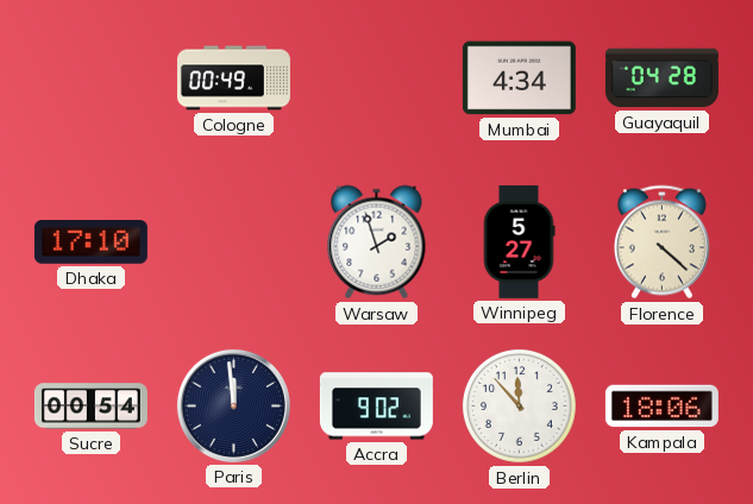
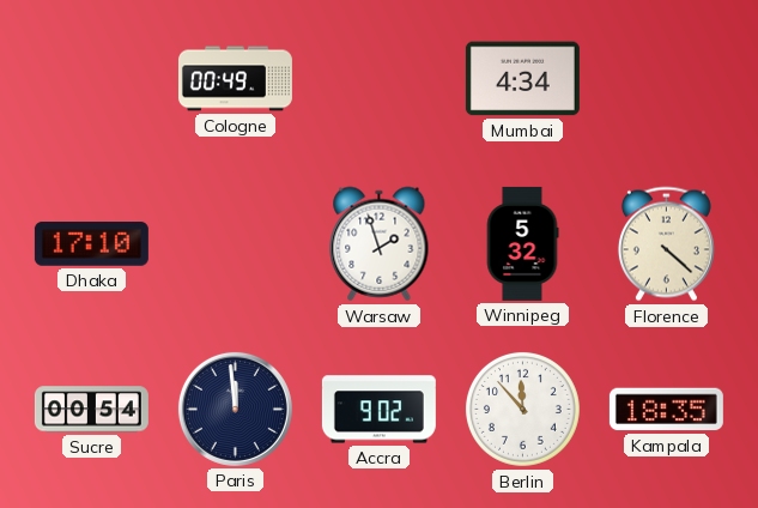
Guayaquil: 04:28 -> none
Winnipeg: 5:27 -> 5:32
Kampala: 18:06 -> 18:35
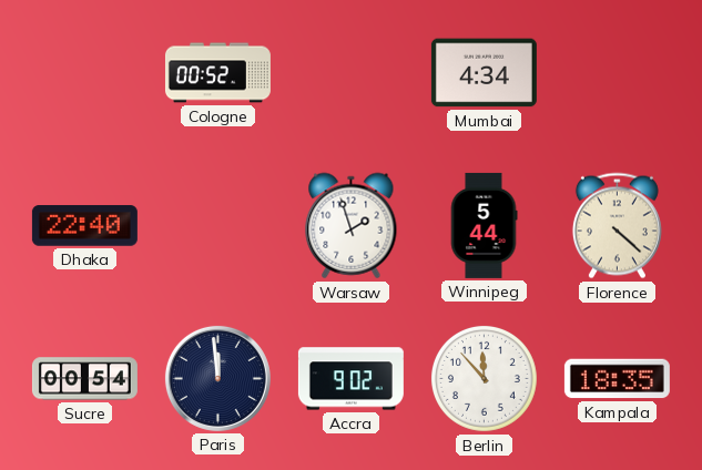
Cologne: 00:49 -> 00:52
Dhaka: 17:10 -> 22:40
Winnipeg: 5:32 -> 5:44
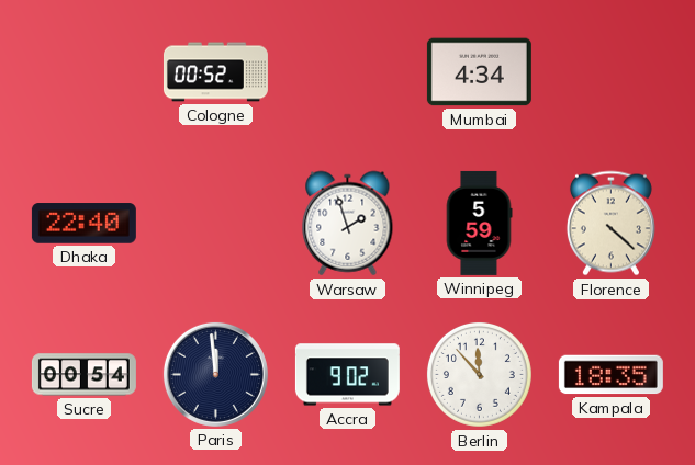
Winnipeg: 5:44 -> 5:59
